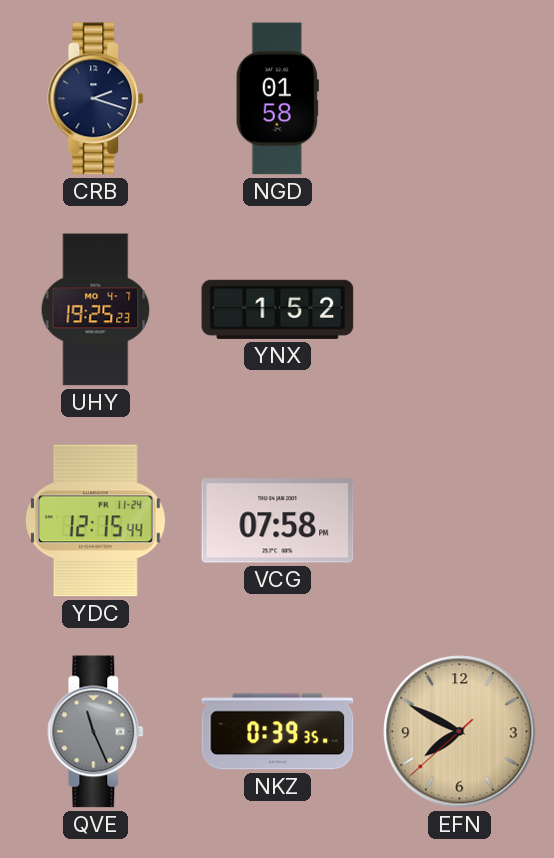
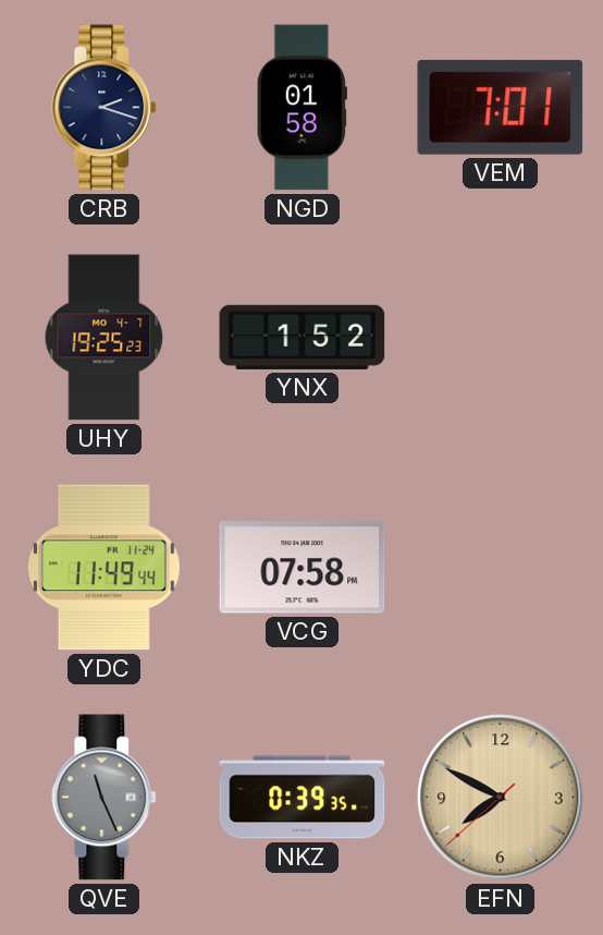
VEM: none -> 7:01
YDC: 12:15 -> 11:49
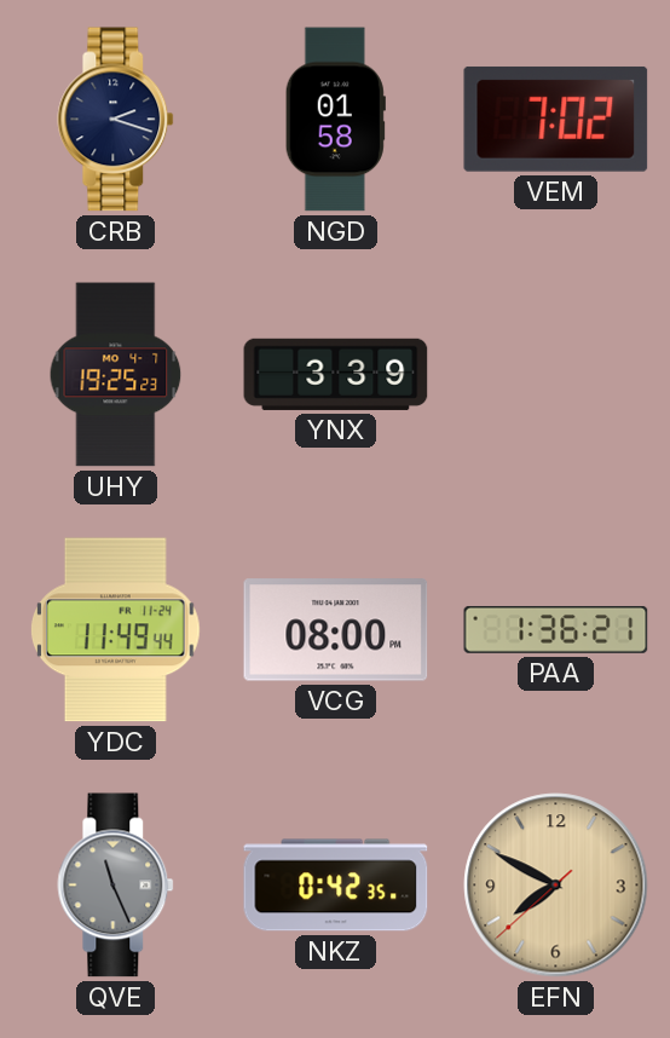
VEM: 7:01 -> 7:02
YNX: 1:52 -> 3:39
VCG: 07:58 -> 08:00
PAA: none -> 1:36
NKZ: 0:39 -> 0:42
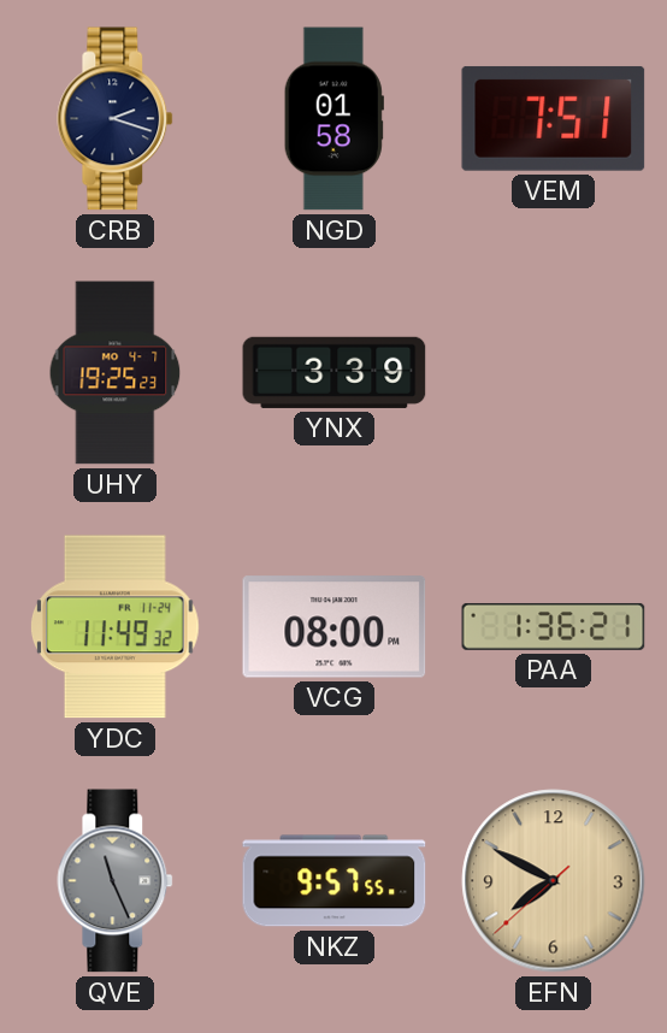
VEM: 7:02 -> 7:51
YDC: 11:49:44 -> 11:49:32
NKZ: 0:42 -> 9:57
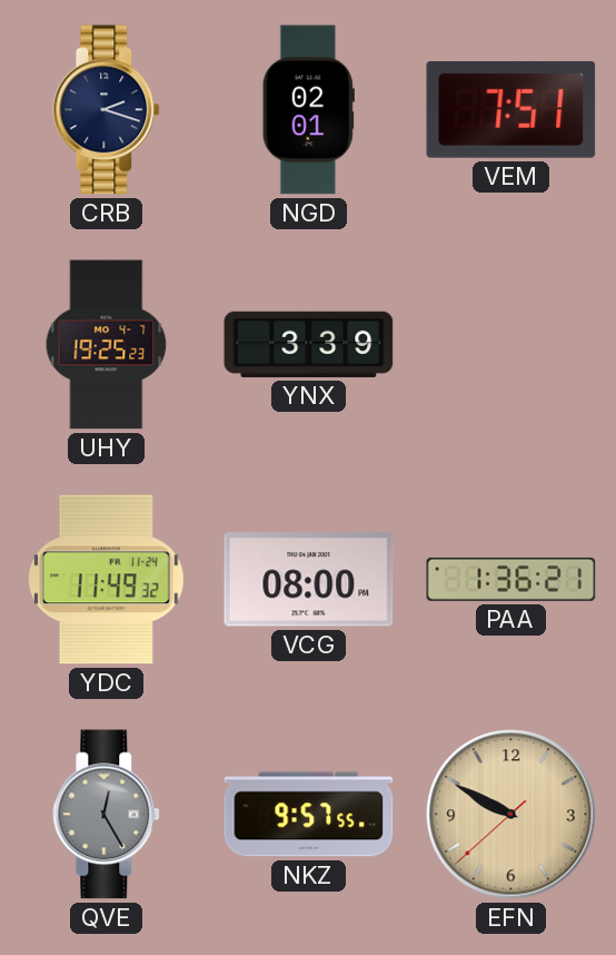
NGD: 01:58 -> 02:01
QVE: 11:26 -> 12:25
EFN: 7:49 -> 9:49
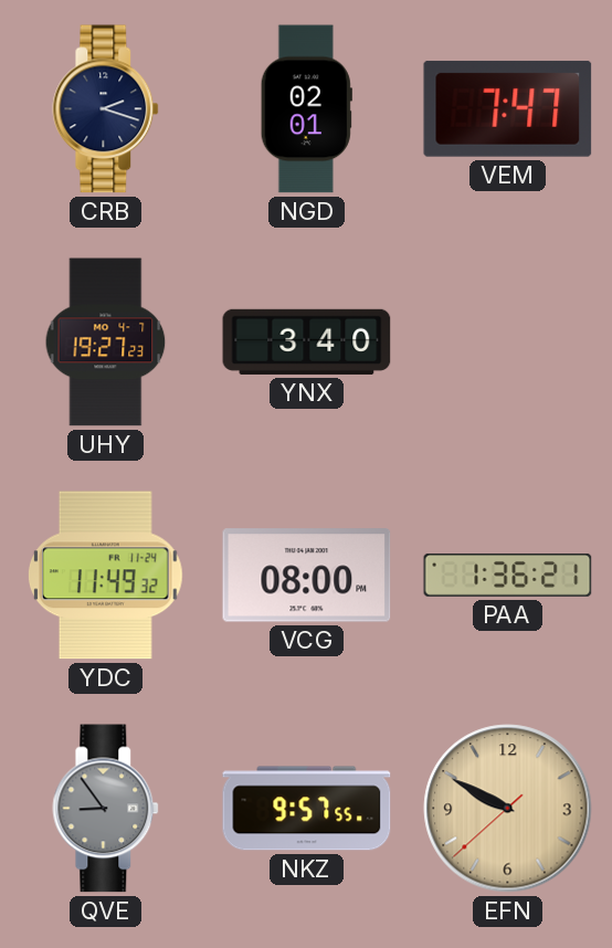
VEM: 7:51 -> 7:47
UHY: 19:25 -> 19:27
YNX: 3:39 -> 3:40
QVE: 12:25 -> 8:54
